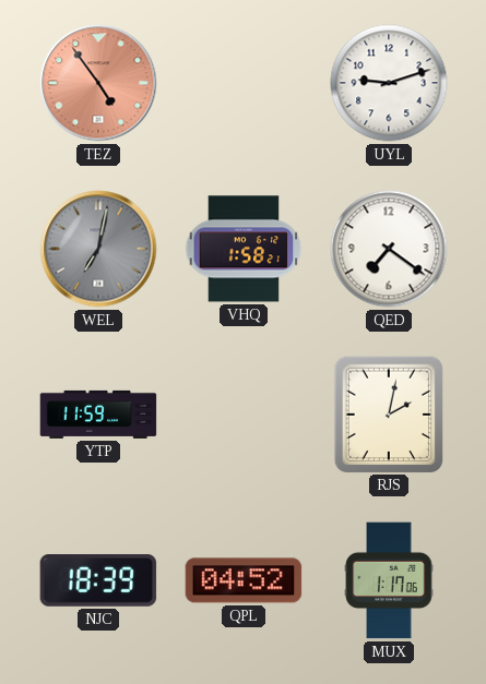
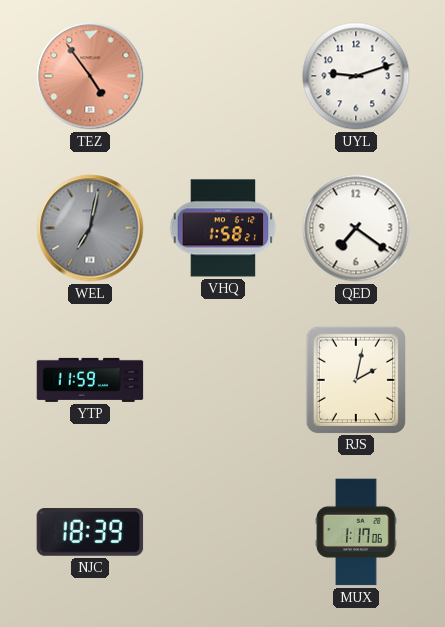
QPL: 04:52 -> none
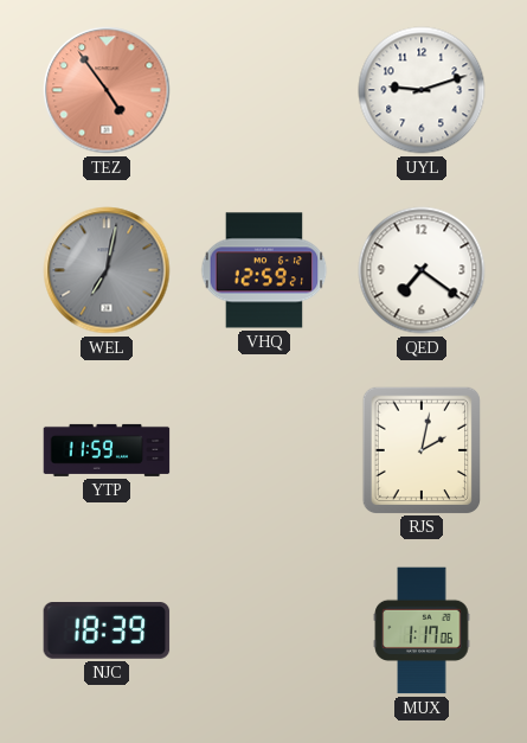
VHQ: 1:58 -> 12:59
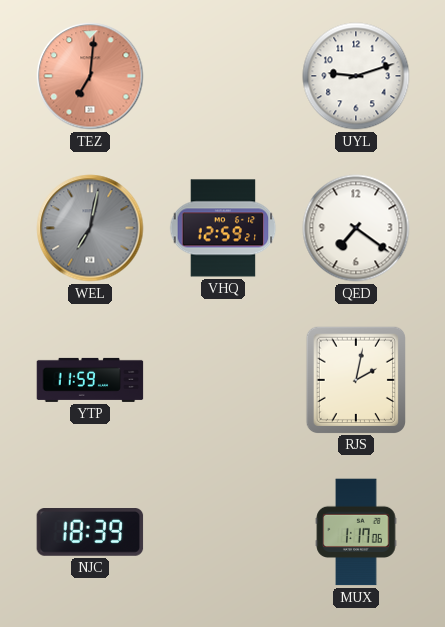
TEZ: 4:54 -> 7:01
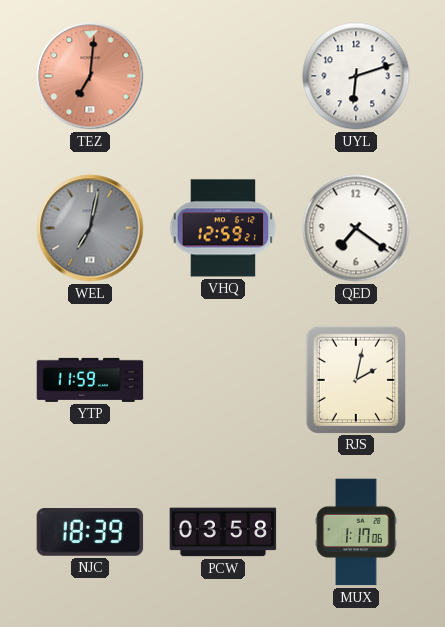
UYL: 9:12 -> 6:12
PCW: none -> 03:58
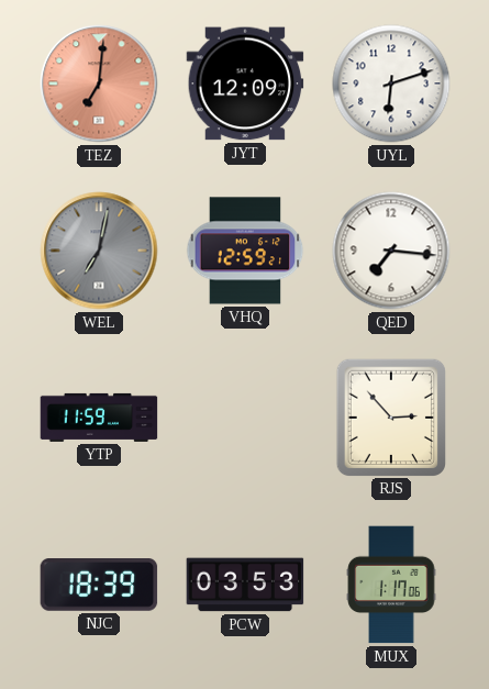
JYT: none -> 12:09
QED: 7:21 -> 7:16
RJS: 2:02 -> 2:53
PCW: 03:58 -> 03:53
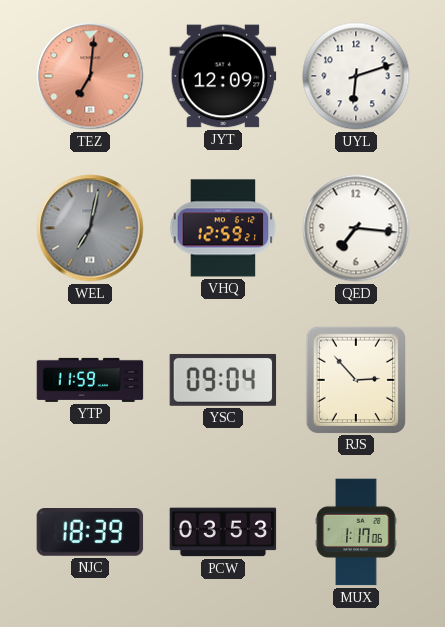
YSC: none -> 09:04
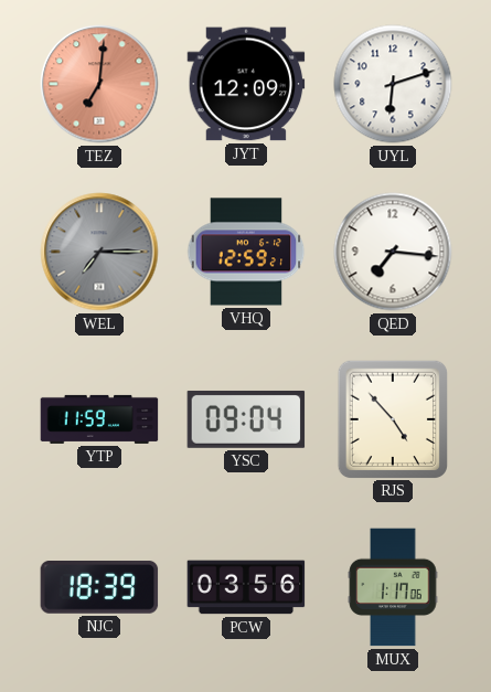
WEL: 7:02 -> 7:15
RJS: 2:53 -> 4:53
PCW: 03:53 -> 03:56
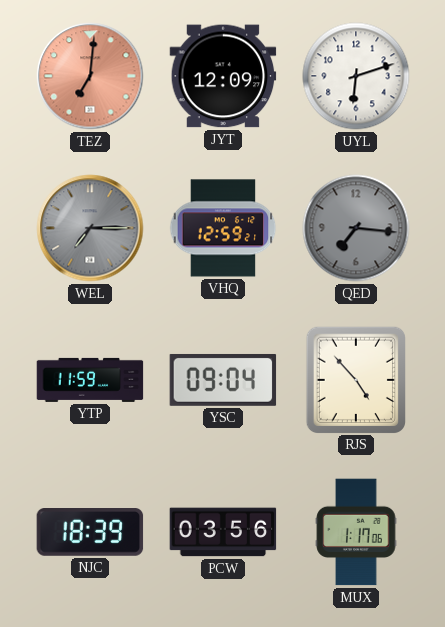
QED dial: white -> grey
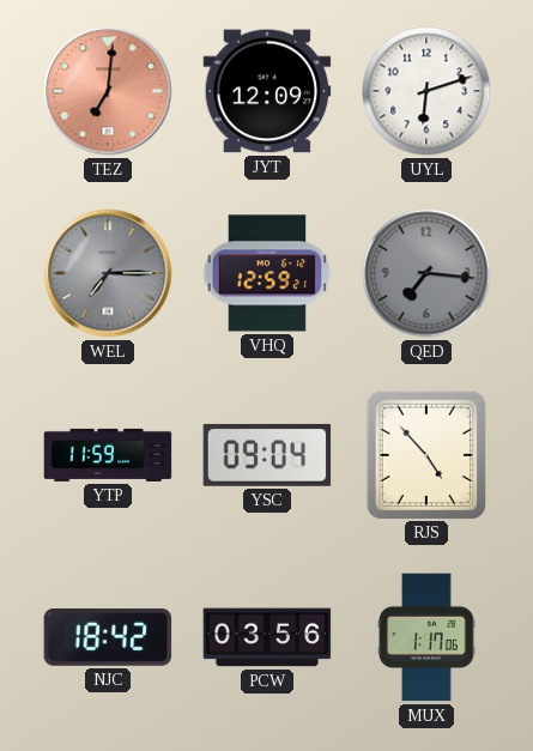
NJC: 18:39 -> 18:42
